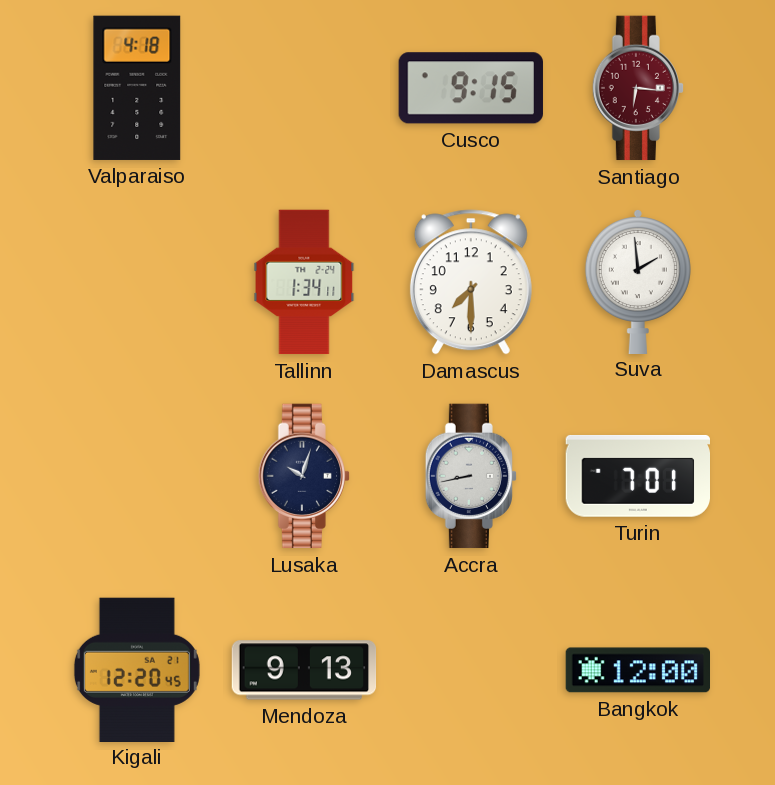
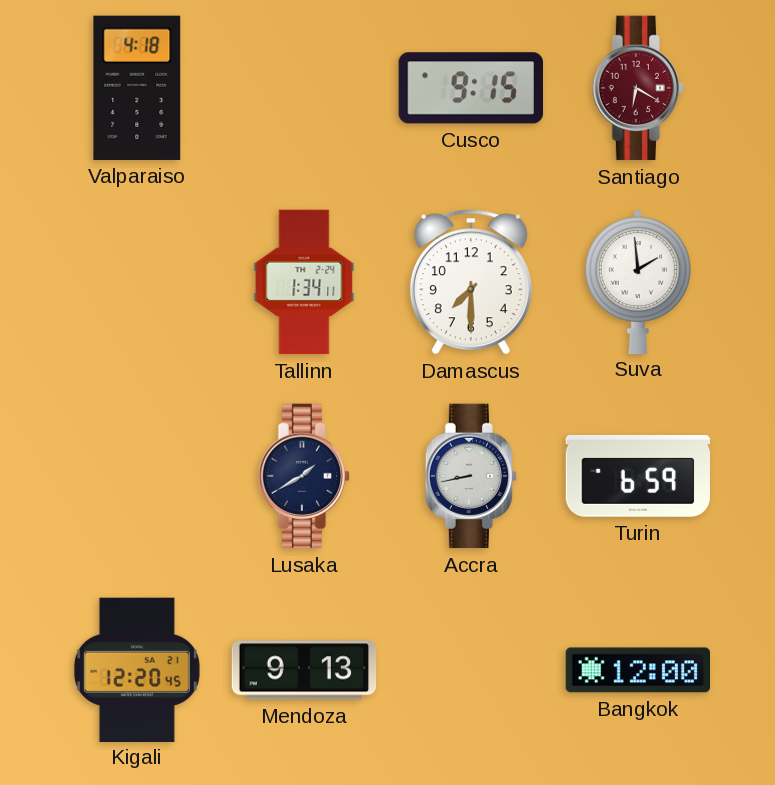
Santiago: 6:16 -> 6:20
Lusaka: 10:03 -> 1:40
Turin: 7:01 -> 6:59
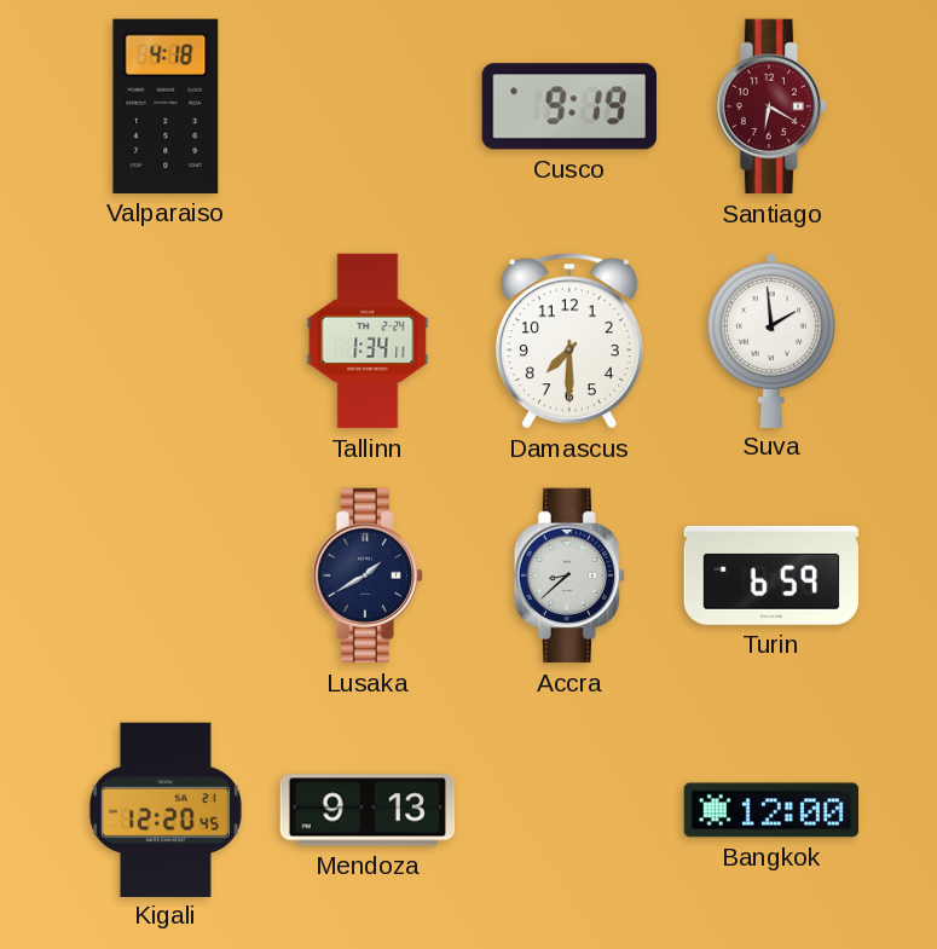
Cusco: 9:15 -> 9:19
Accra: 8:43 -> 8:38
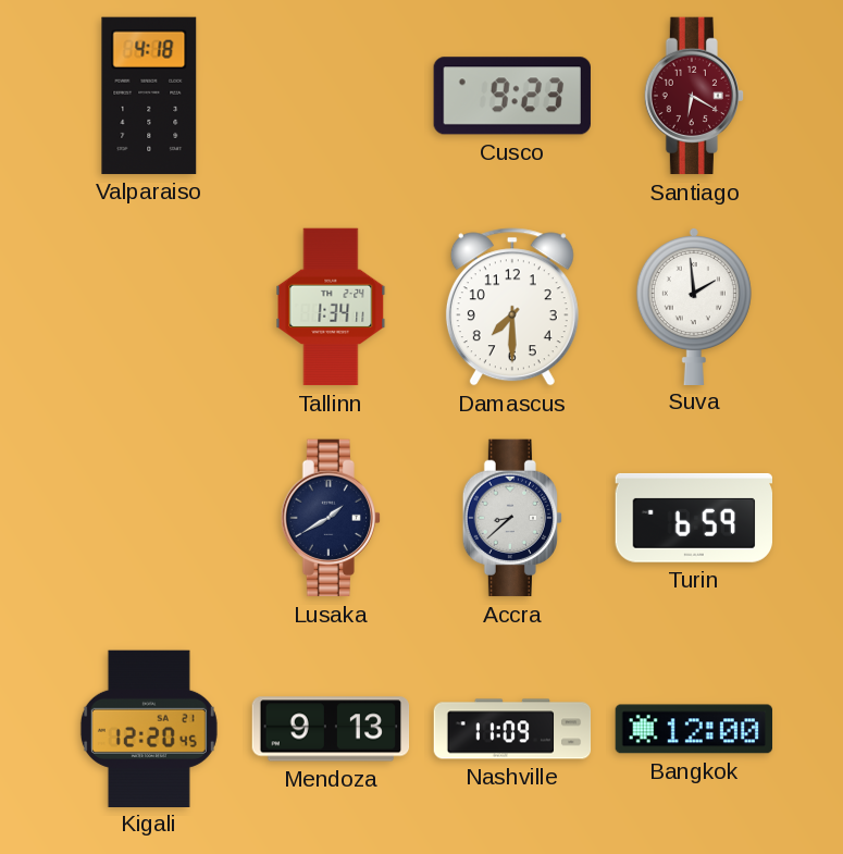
Cusco: 9:19 -> 9:23
Nashville: none -> 11:09
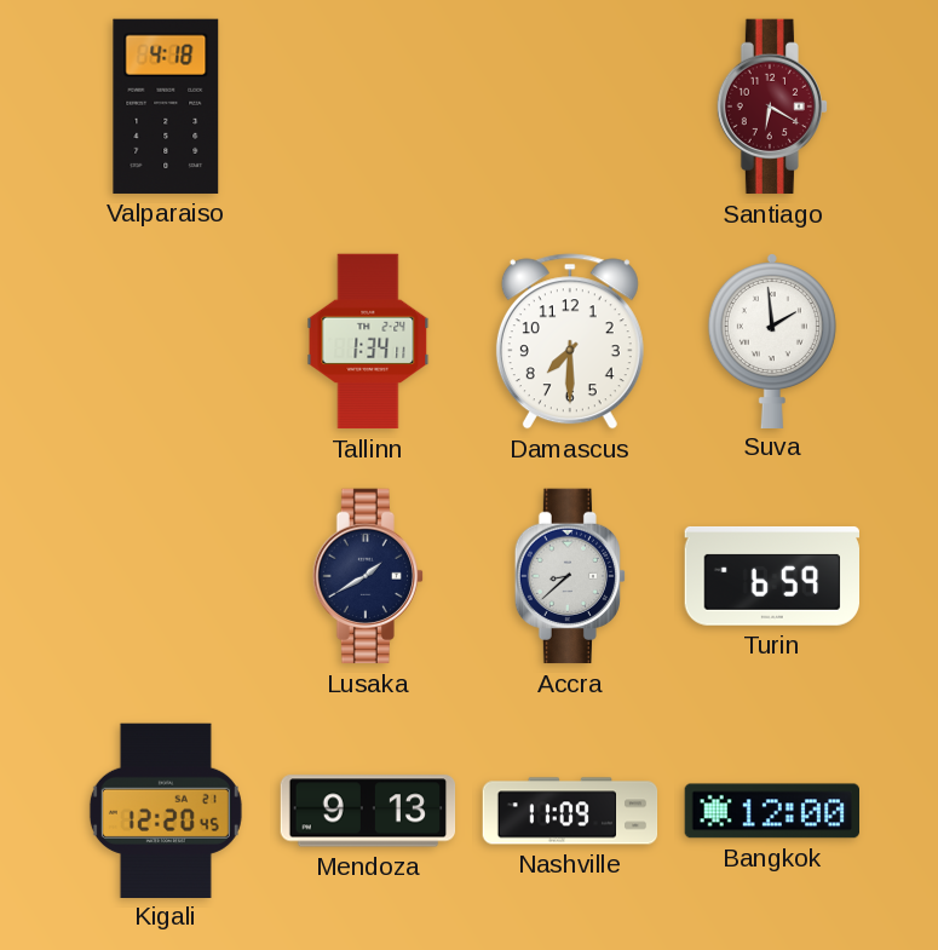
Cusco: 9:23 -> none
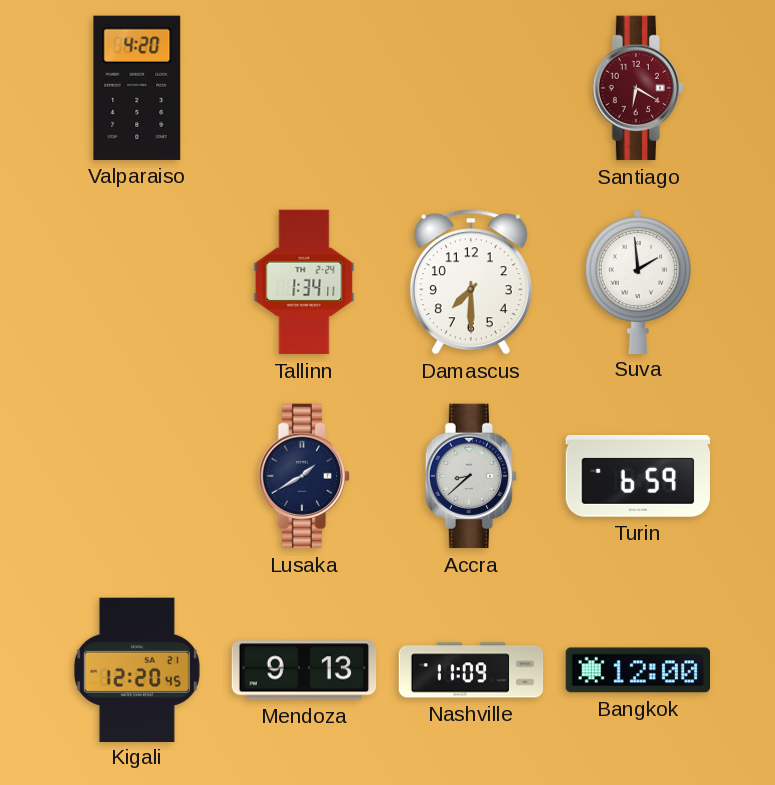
Valparaiso: 4:18 -> 4:20
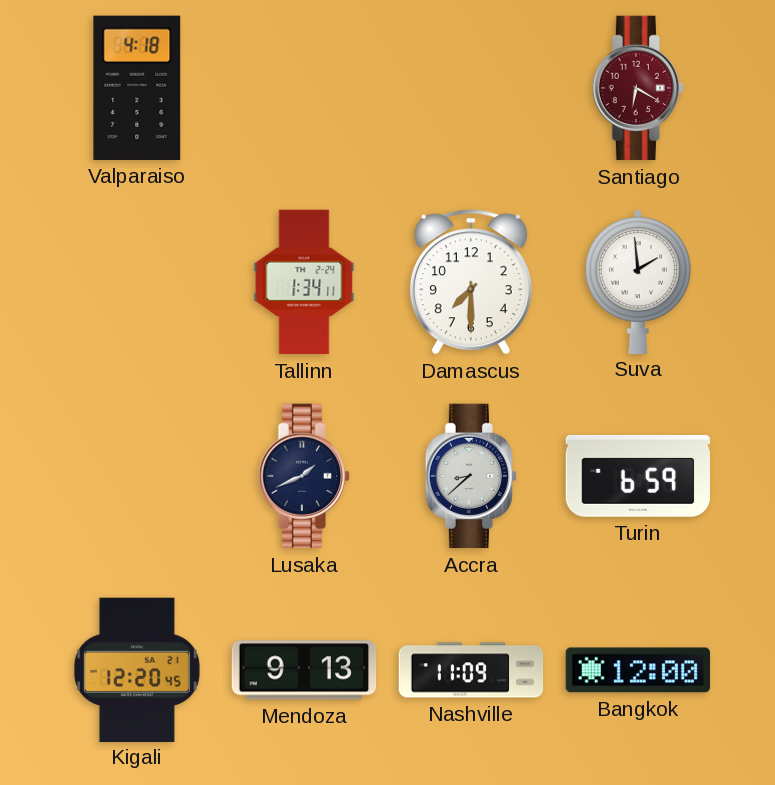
Valparaiso: 4:20 -> 4:18
Lusaka: 1:40 -> 1:41
